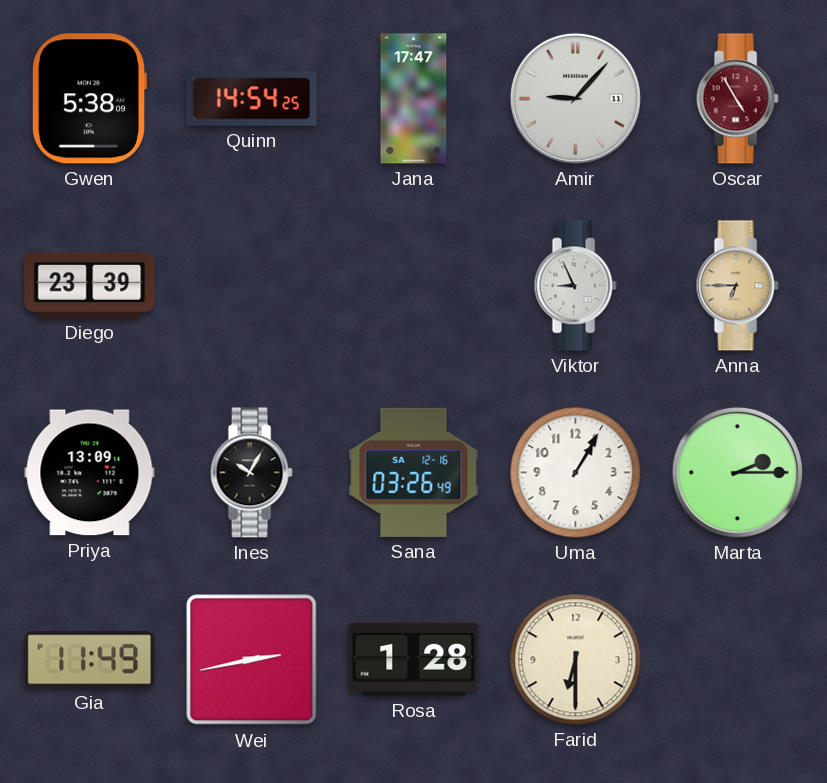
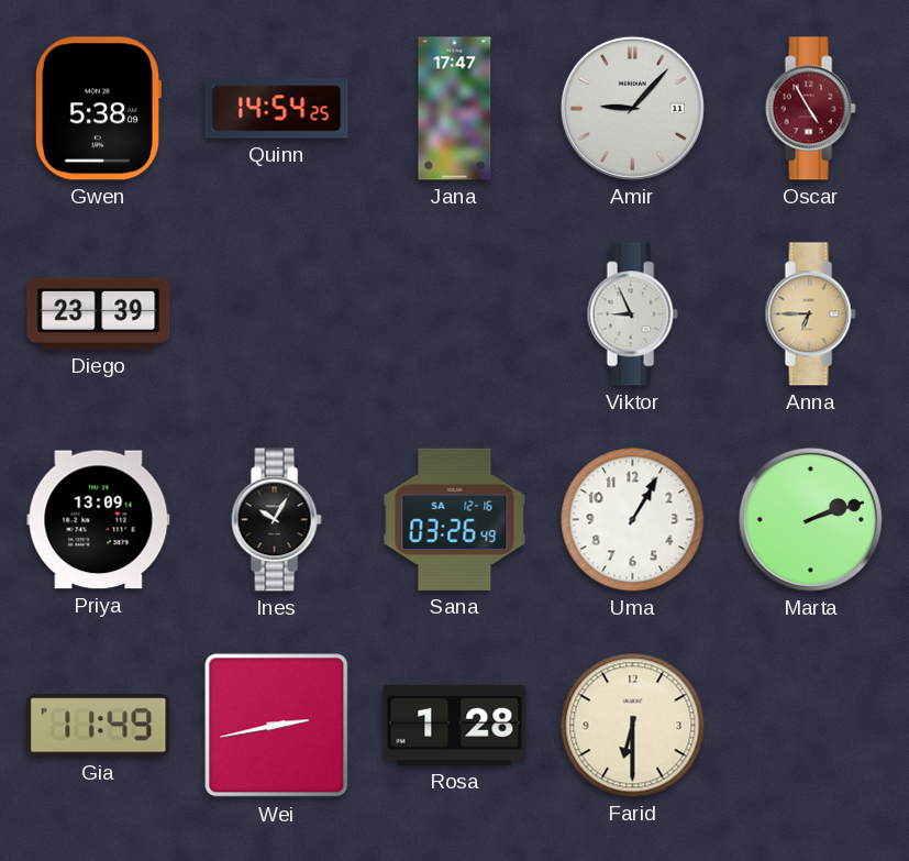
Marta: 2:15 -> 2:12
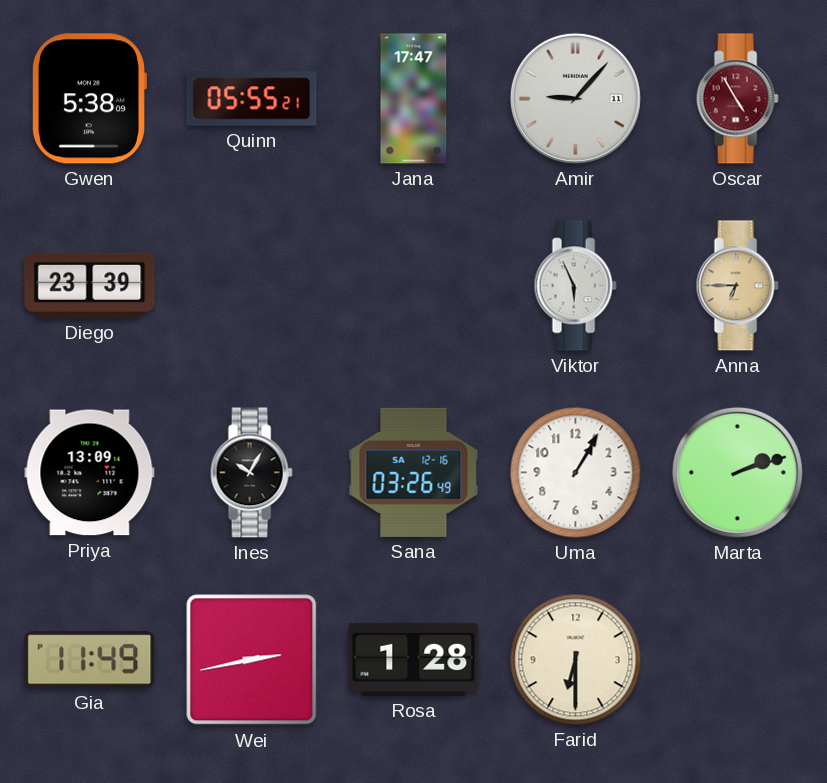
Quinn: 14:54 -> 05:55
Viktor: 8:56 -> 5:56
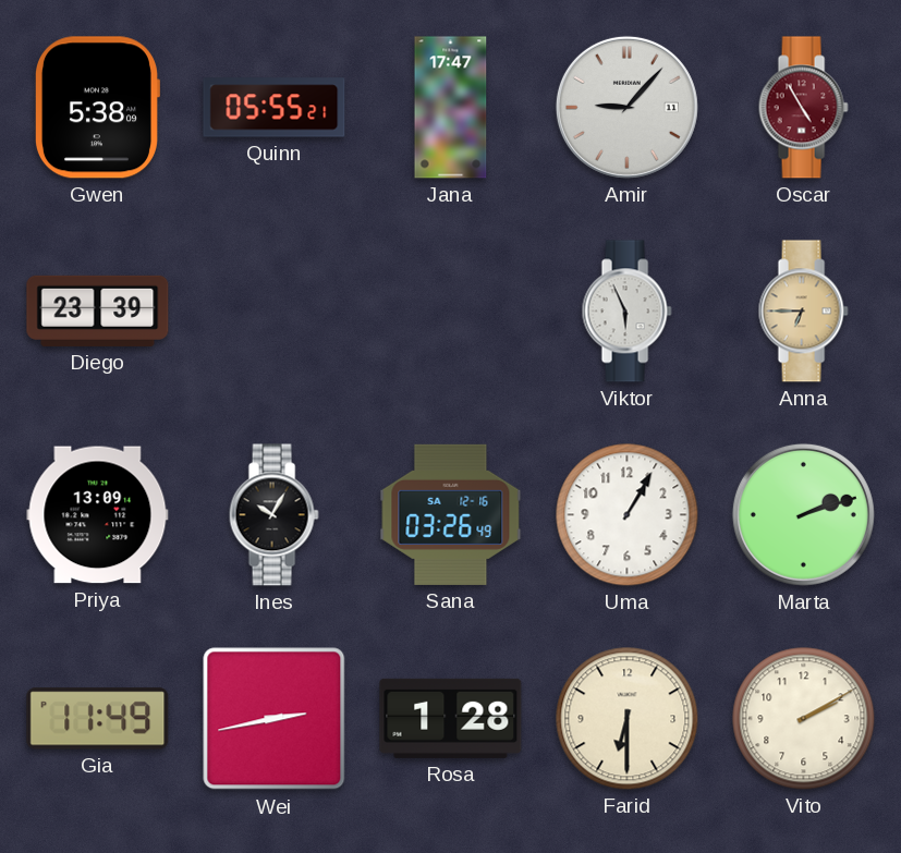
Vito: none -> 2:10
